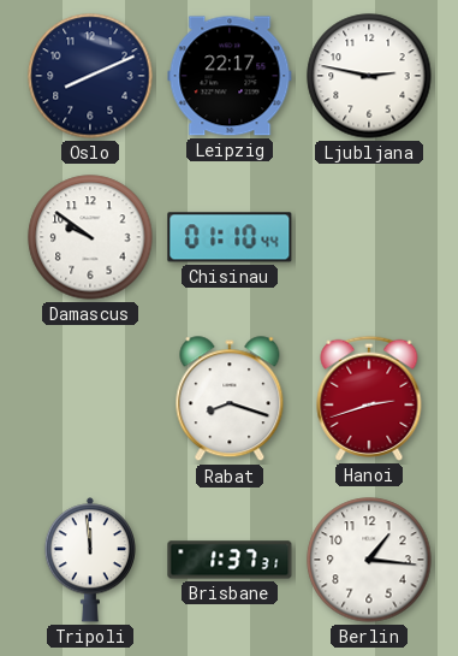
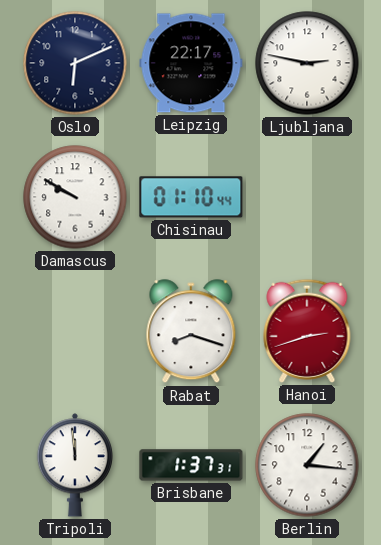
Oslo: 8:11 -> 6:11
Damascus: 9:51 -> 9:50
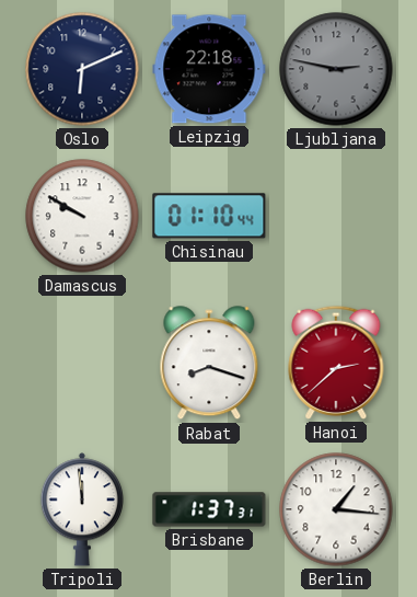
Leipzig: 22:17 -> 22:18
Ljubljana dial: white -> grey
Hanoi: 2:42 -> 2:38
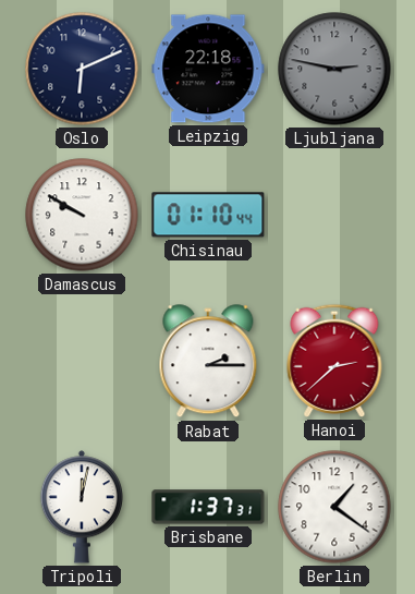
Rabat: 8:18 -> 2:15
Tripoli: 11:59 -> 12:02
Berlin: 1:16 -> 1:21
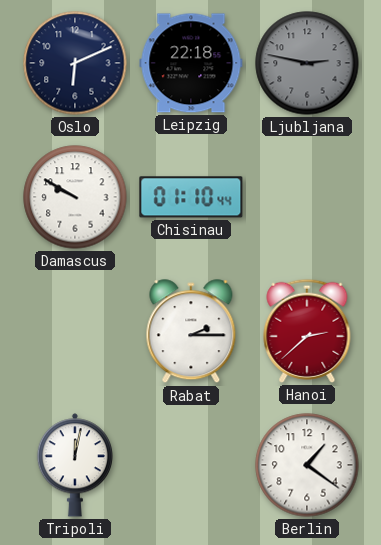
Brisbane: 1:37 -> none
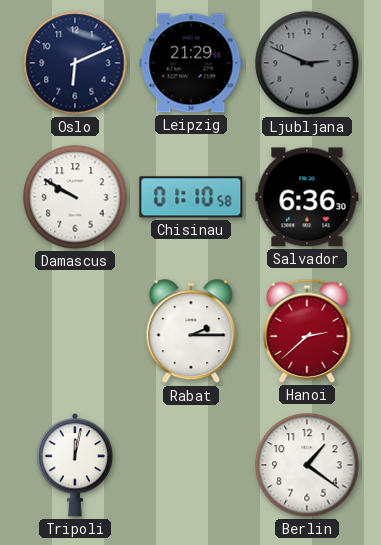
Leipzig: 22:18 -> 21:29
Ljubljana: 2:47 -> 2:49
Chisinau: 01:10:44 -> 01:10:58
Salvador: none -> 6:36
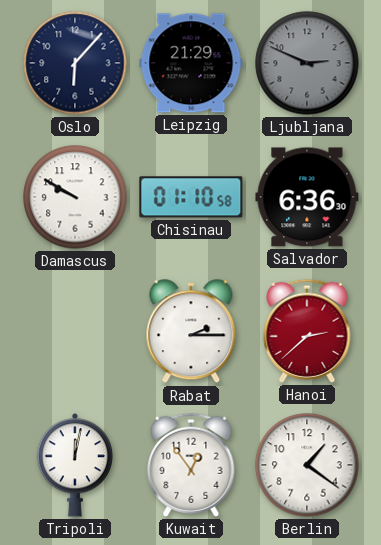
Oslo: 6:11 -> 6:07
Kuwait: none -> 12:54
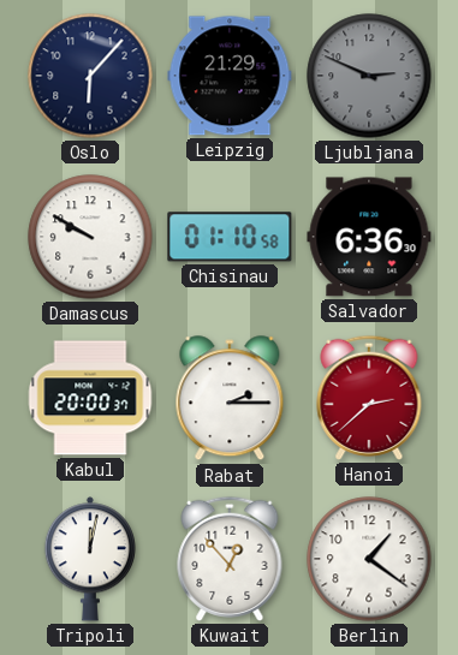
Kabul: none -> 20:00
Kuwait: 12:54 -> 12:53
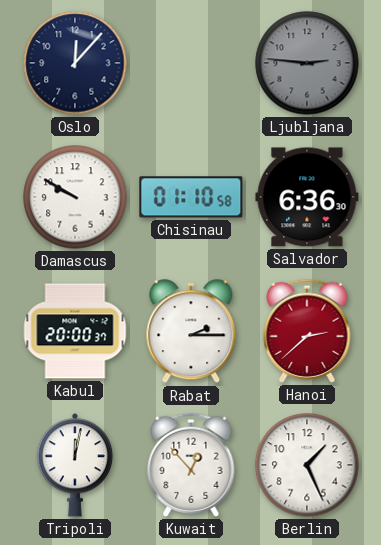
Oslo: 6:07 -> 12:07
Leipzig: 21:29 -> none
Ljubljana: 2:49 -> 2:46
Berlin: 1:21 -> 1:26
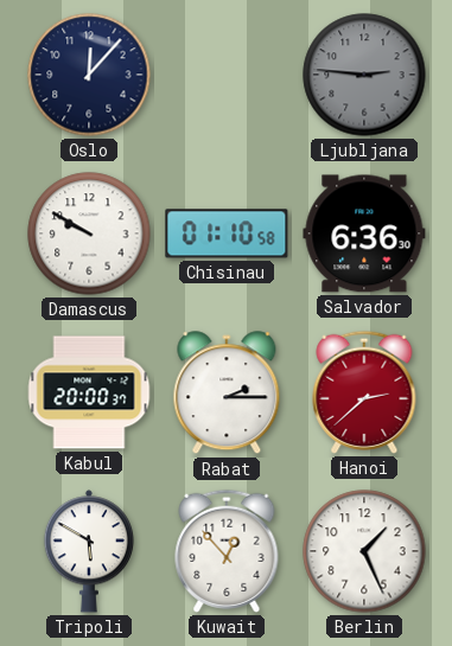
Tripoli: 12:02 -> 5:50
